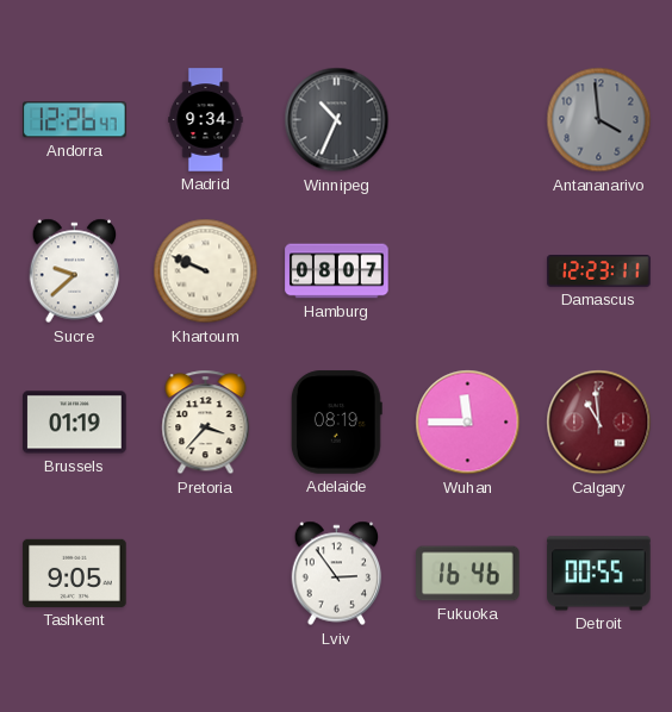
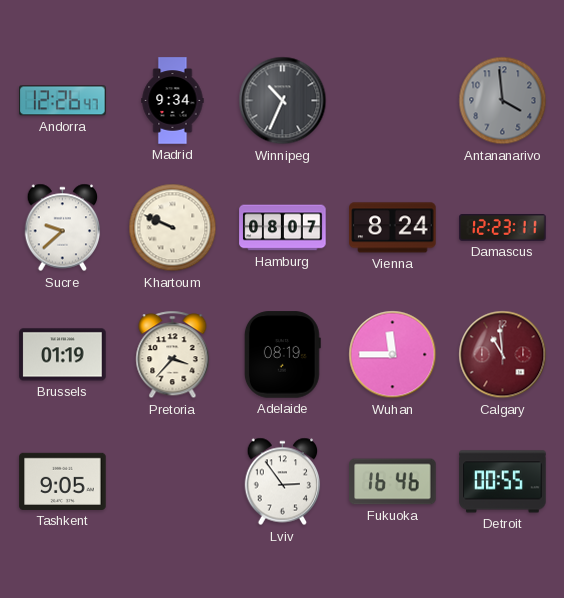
Vienna: none -> 8:24
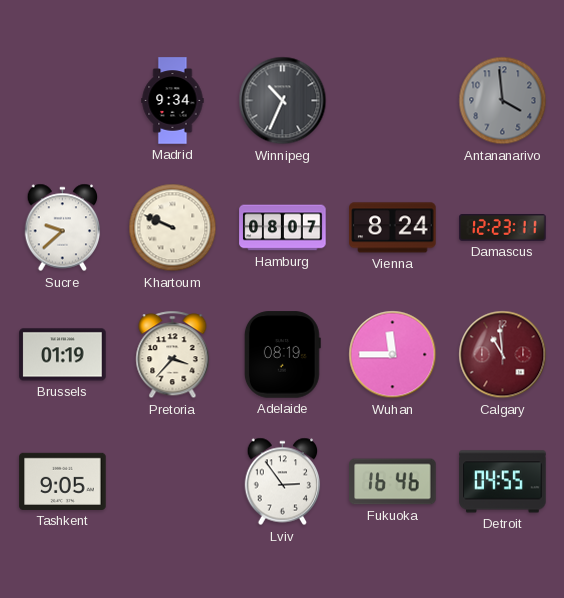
Andorra: 12:26 -> none
Detroit: 00:55 -> 04:55
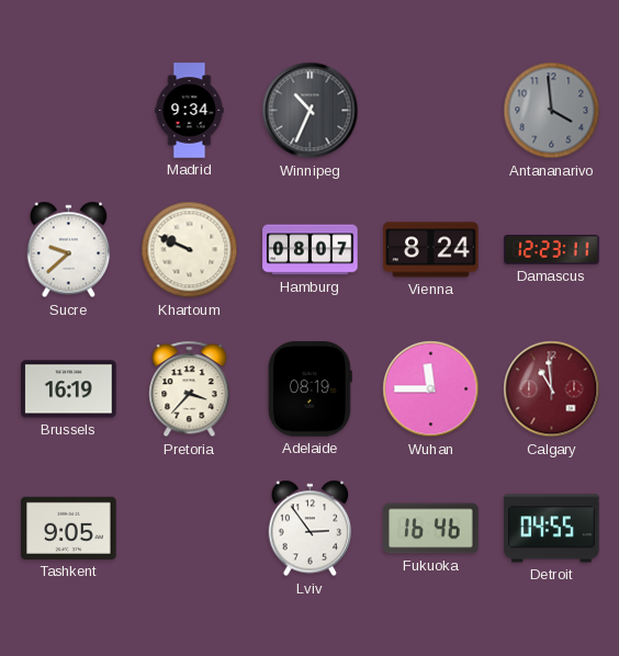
Brussels: 01:19 -> 16:19
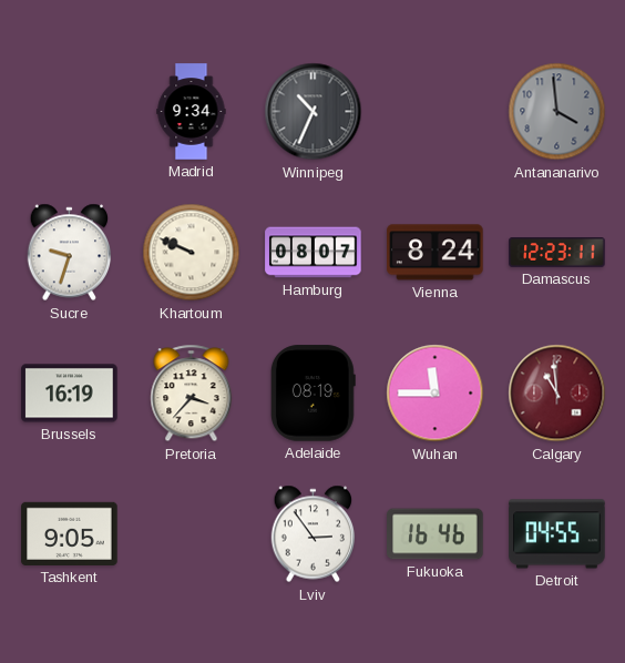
Sucre: 9:38 -> 9:33
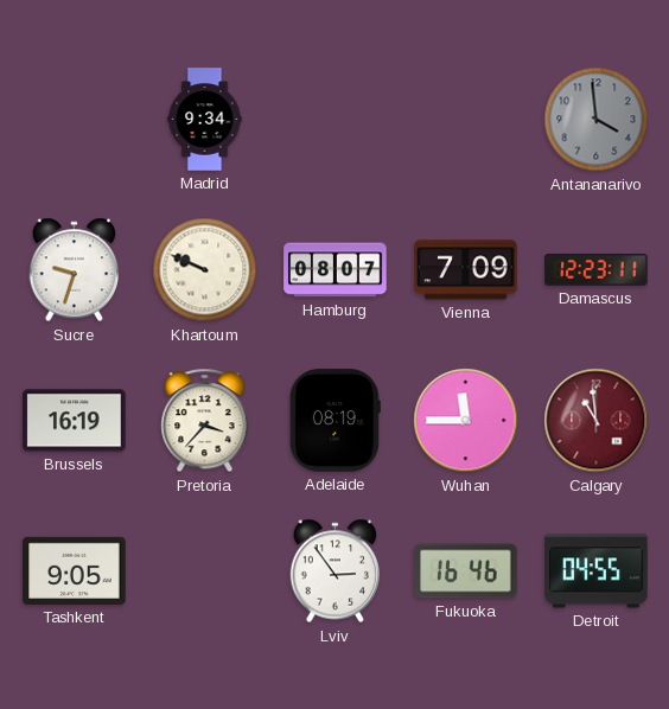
Winnipeg: 10:34 -> none
Vienna: 8:24 -> 7:09
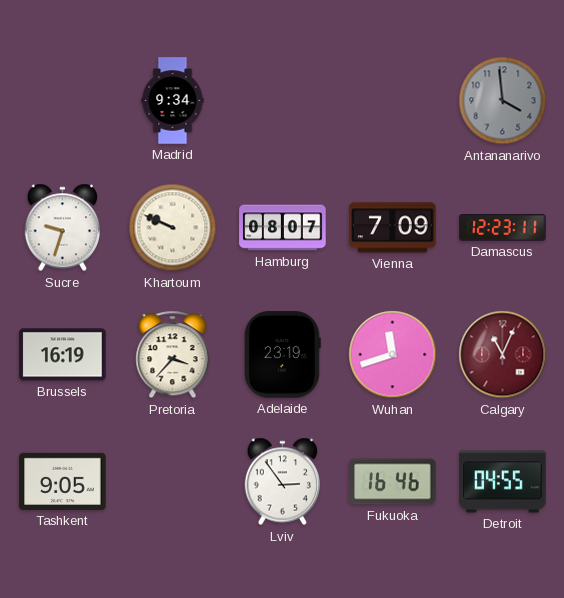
Adelaide: 08:19 -> 23:19
Wuhan: 11:45 -> 11:42
Calgary: 10:59 -> 11:04
